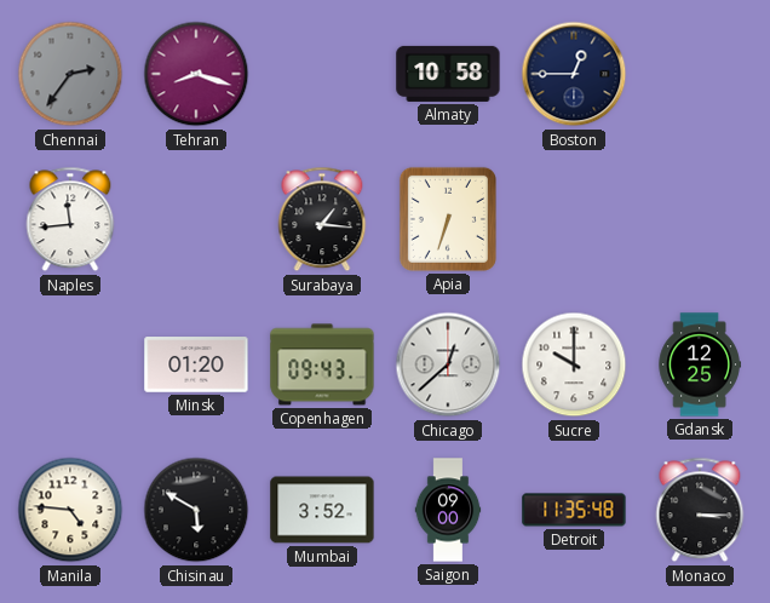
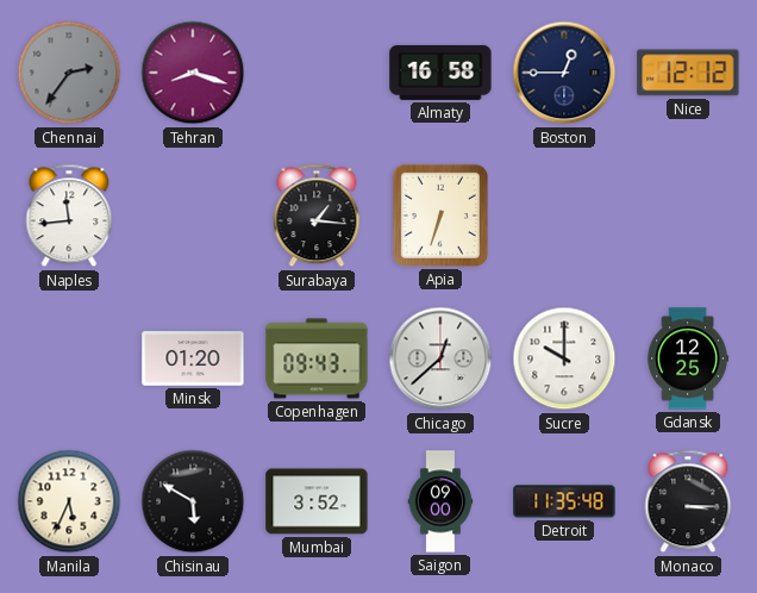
Almaty: 10:58 -> 16:58
Nice: none -> 12:12
Manila: 4:46 -> 5:34
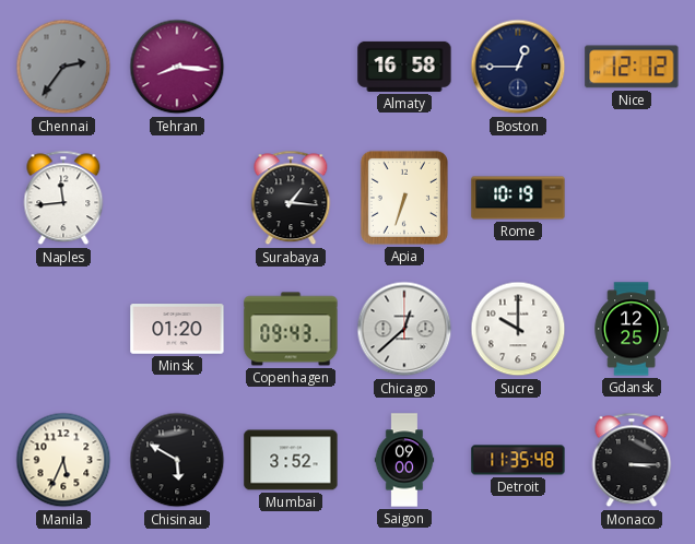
Tehran: 8:18 -> 8:16
Rome: none -> 10:19
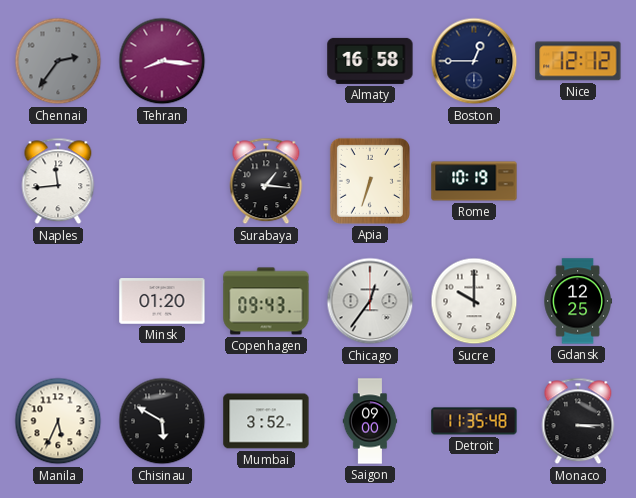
Chicago: 12:38 -> 12:36
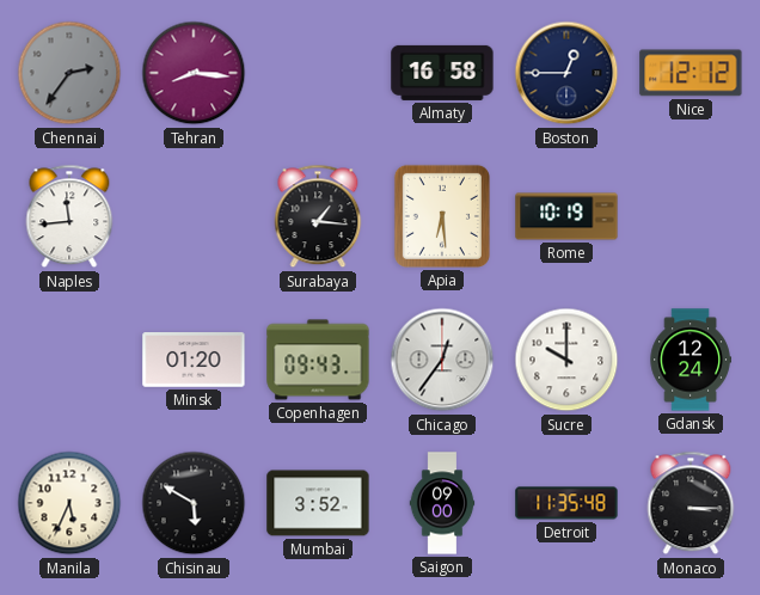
Apia: 6:33 -> 6:29
Gdansk: 12:25 -> 12:24
